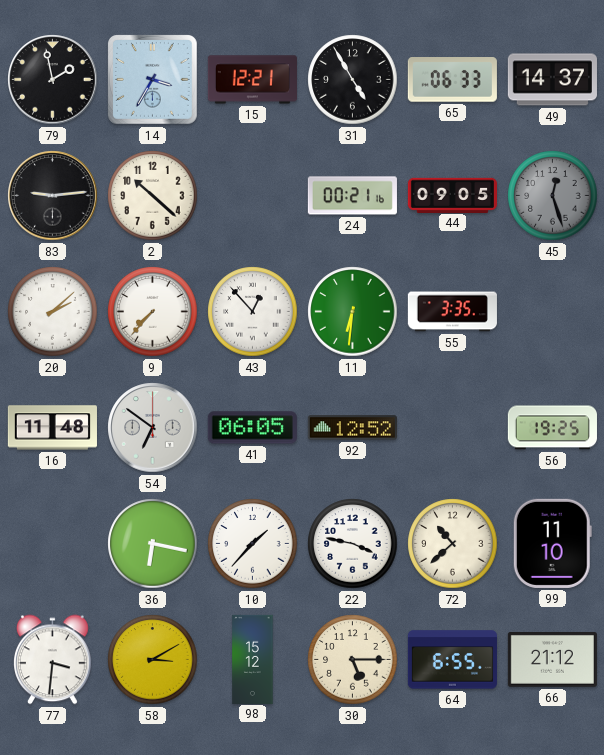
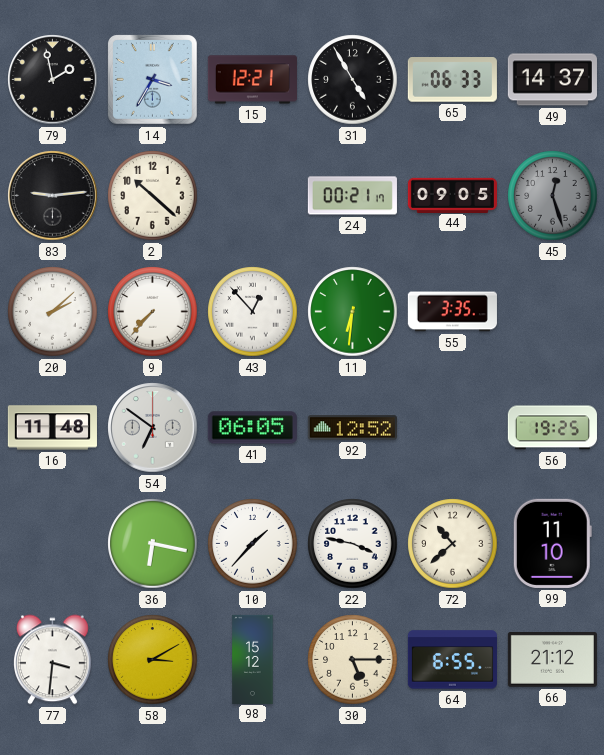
24: 00:21:16 -> 00:21:17
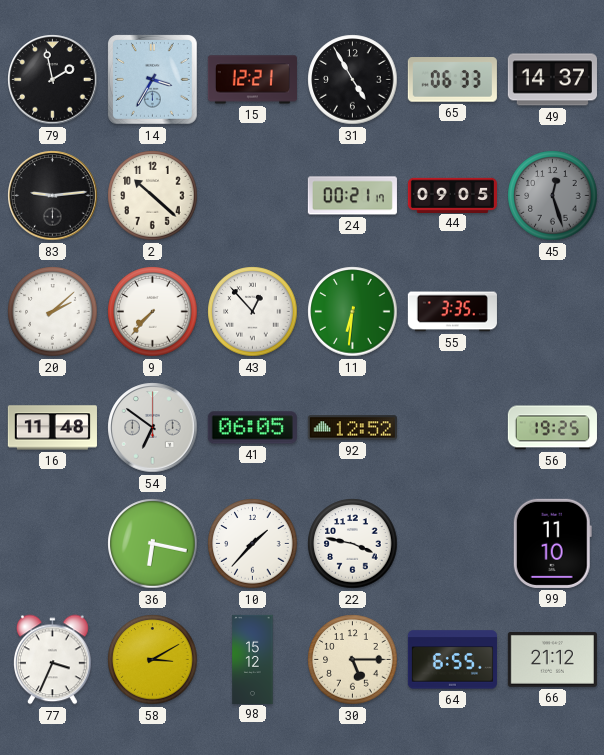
72: 10:38 -> none
77: 3:31 -> 3:34
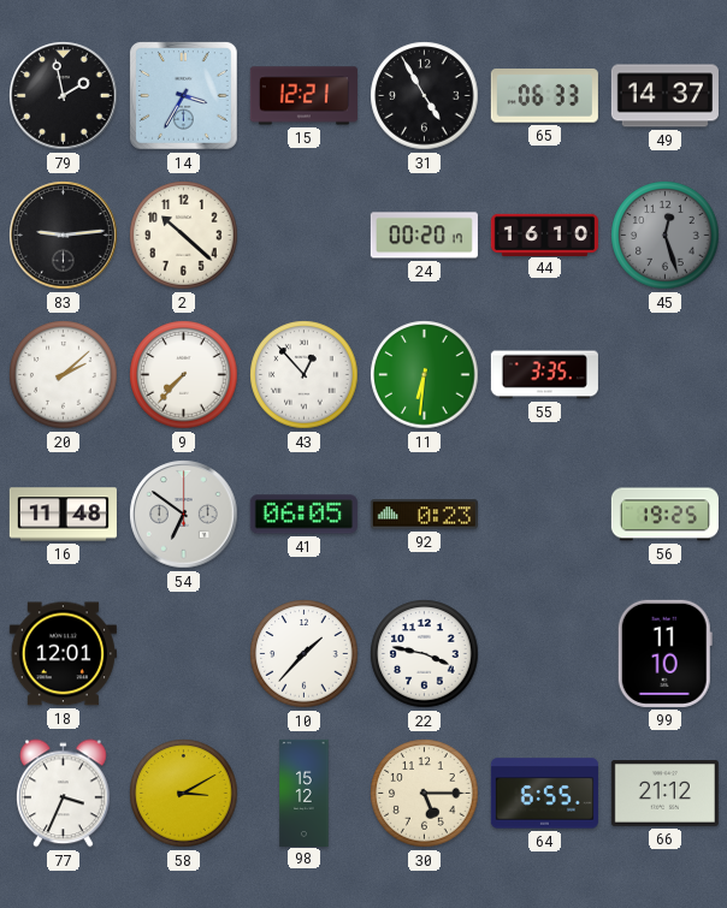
24: 00:21 -> 00:20
44: 09:05 -> 16:10
92: 12:52 -> 0:23
18: none -> 12:01
36: 6:17 -> none
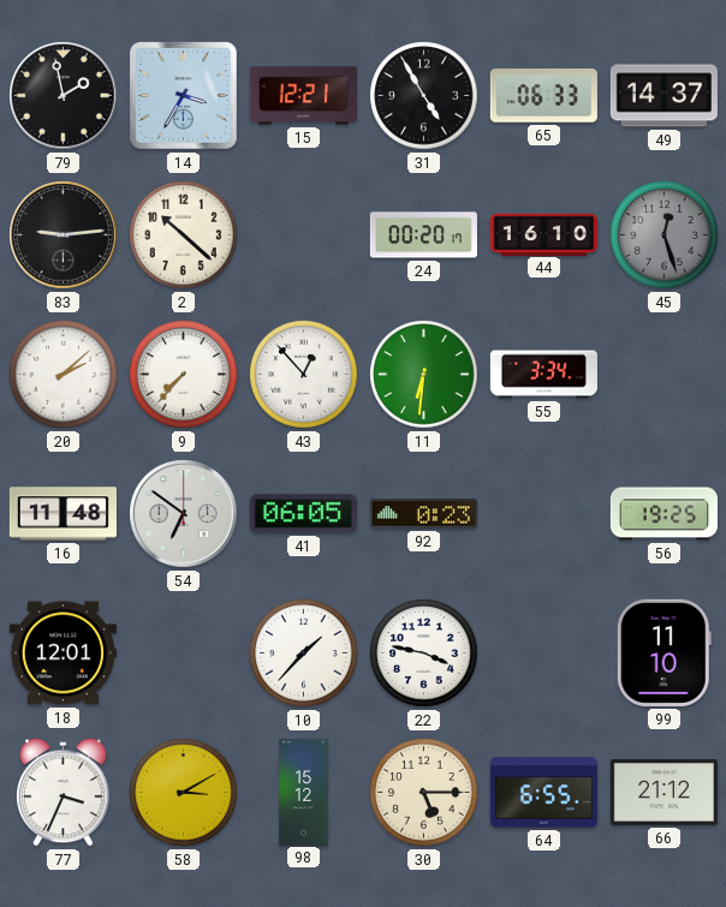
55: 3:35 -> 3:34
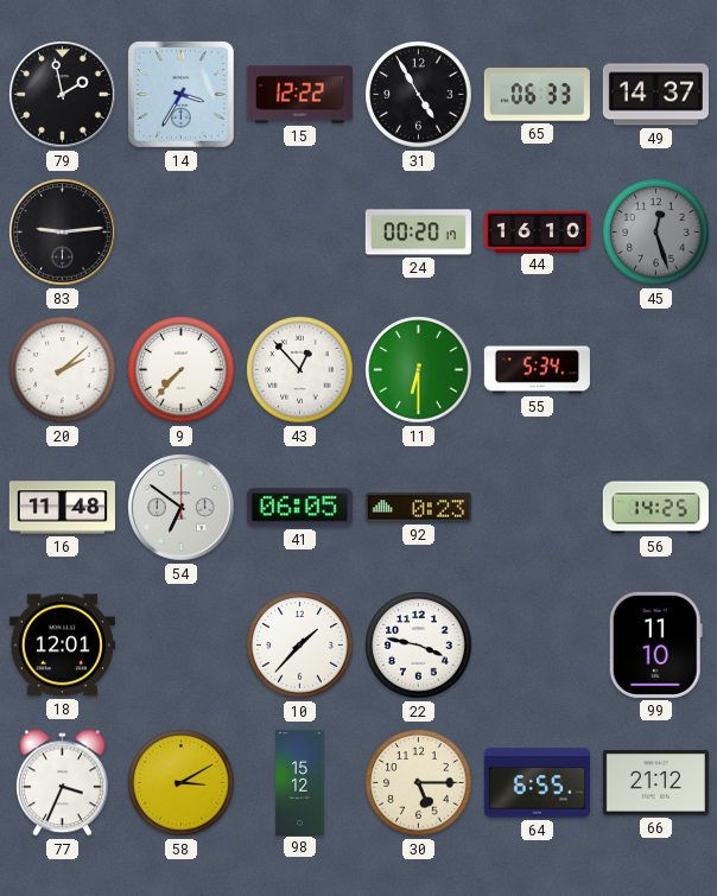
15: 12:21 -> 12:22
2: 10:22 -> none
11: 6:31 -> 6:30
55: 3:34 -> 5:34
56: 19:25 -> 14:25
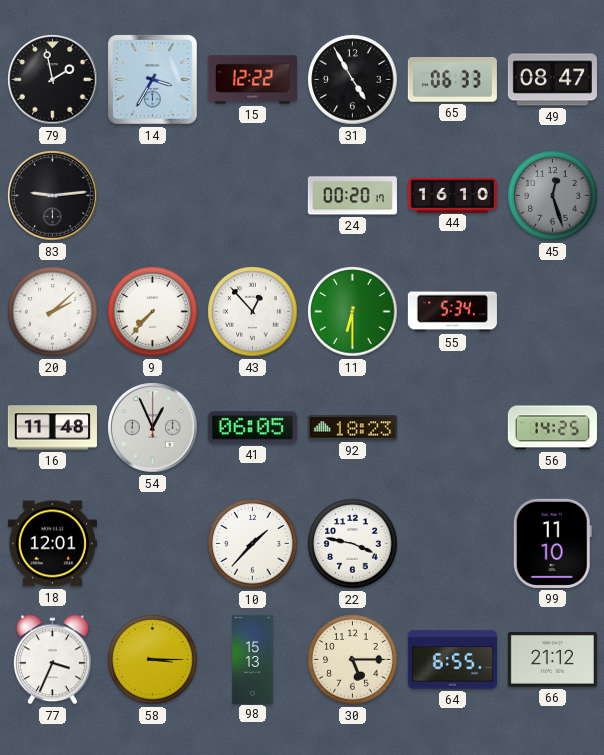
49: 14:37 -> 08:47
54: 6:51 -> 12:56
92: 0:23 -> 18:23
58: 3:10 -> 3:15
98: 15:12 -> 15:13
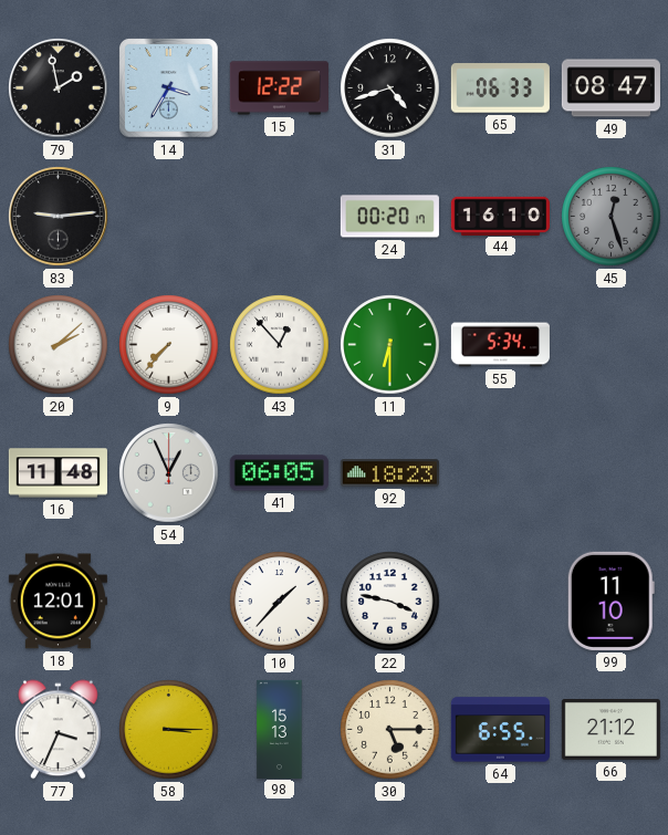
31: 4:55 -> 4:42
56: 14:25 -> none
